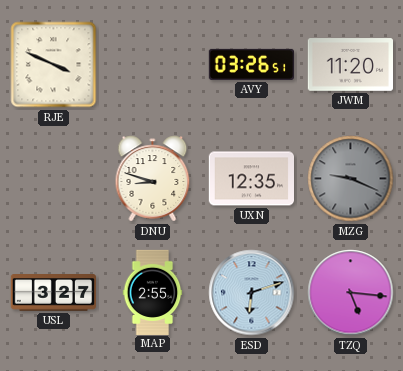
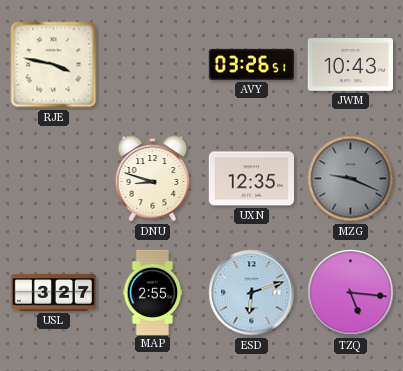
RJE: 3:49 -> 3:47
JWM: 11:20 -> 10:43
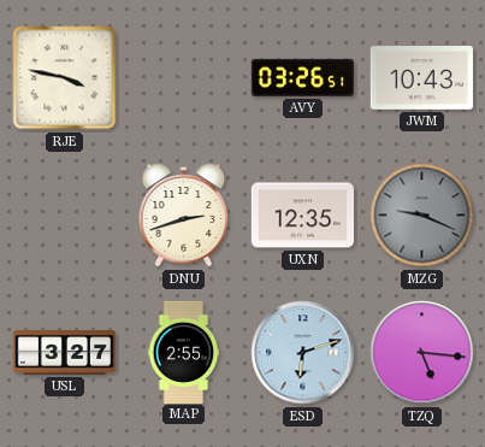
DNU: 8:48 -> 2:42
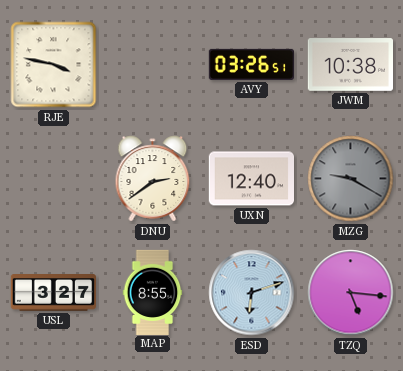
JWM: 10:43 -> 10:38
DNU: 2:42 -> 2:39
UXN: 12:35 -> 12:40
MZG: 9:19 -> 9:20
MAP: 2:55 -> 8:55
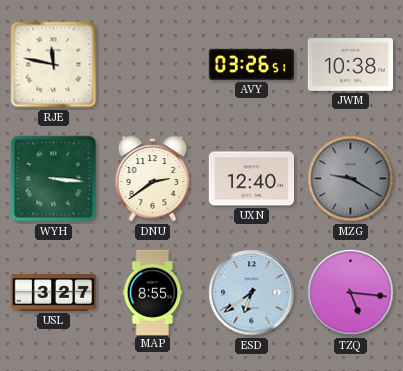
RJE: 3:47 -> 11:47
WYH: none -> 3:16
ESD: 6:12 -> 6:39
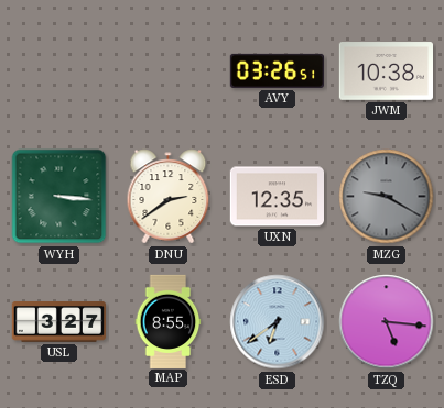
RJE: 11:47 -> none
UXN: 12:40 -> 12:35
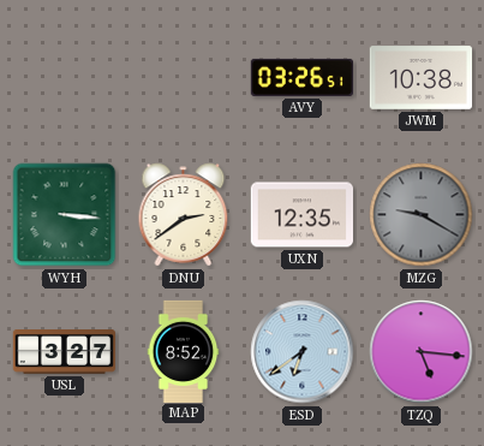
MAP: 8:55 -> 8:52
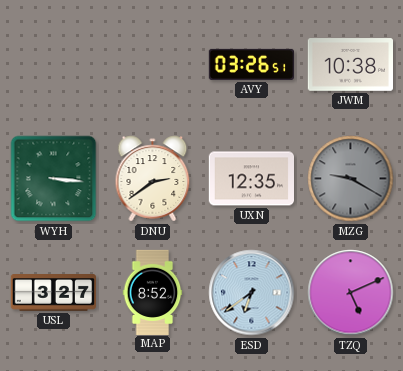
TZQ: 5:16 -> 5:11
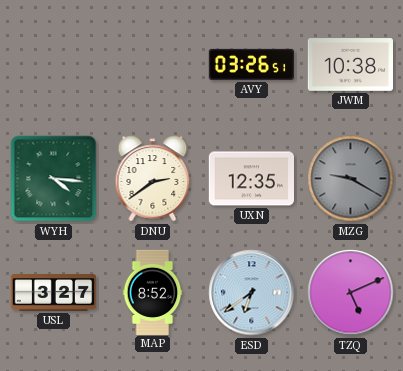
WYH: 3:16 -> 4:16
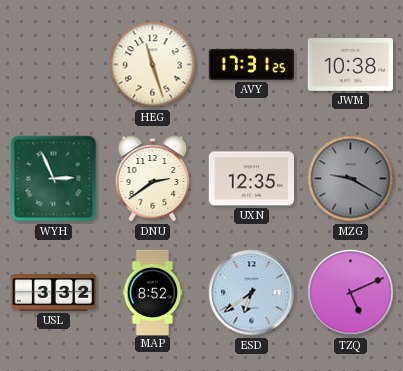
HEG: none -> 11:27
AVY: 03:26 -> 17:31
WYH: 4:16 -> 2:56
USL: 3:27 -> 3:32
